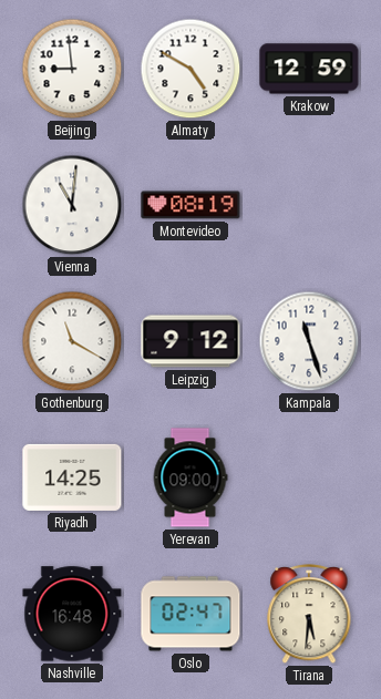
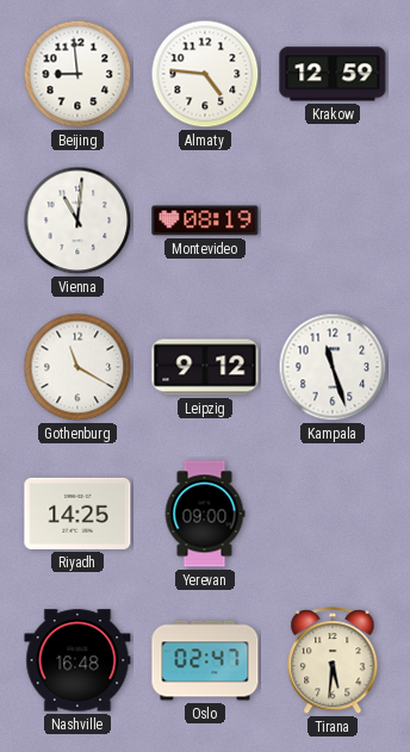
Almaty: 4:50 -> 4:46
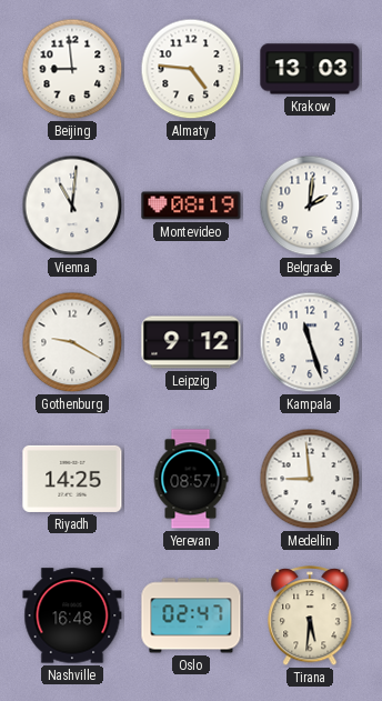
Krakow: 12:59 -> 13:03
Belgrade: none -> 2:01
Gothenburg: 11:20 -> 9:20
Yerevan: 09:00 -> 08:57
Medellin: none -> 8:59
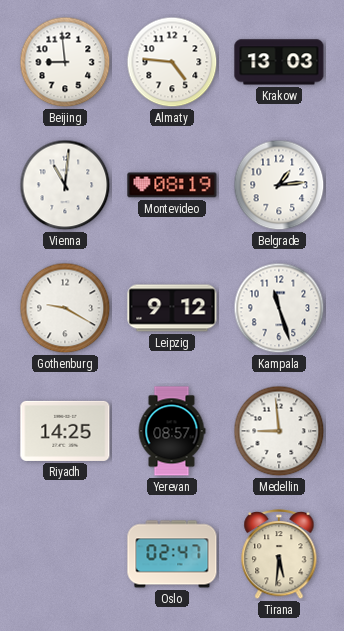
Belgrade: 2:01 -> 1:14
Nashville: 16:48 -> none
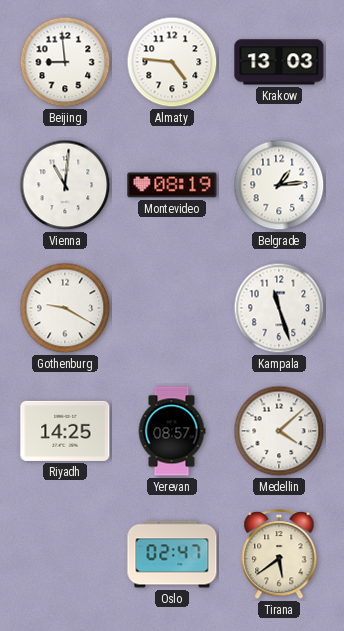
Leipzig: 9:12 -> none
Medellin: 8:59 -> 4:08
Tirana: 5:31 -> 5:39
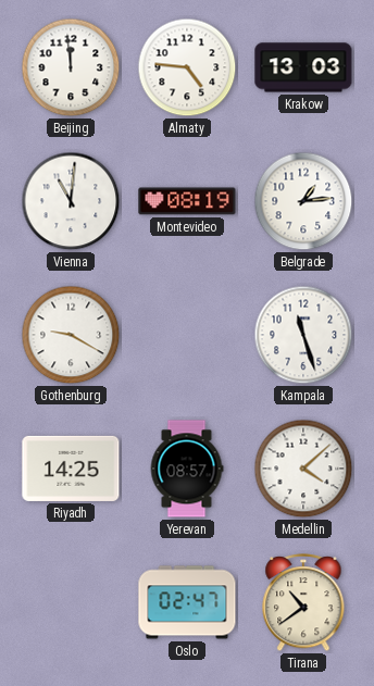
Beijing: 8:59 -> 11:59
Tirana: 5:39 -> 10:39
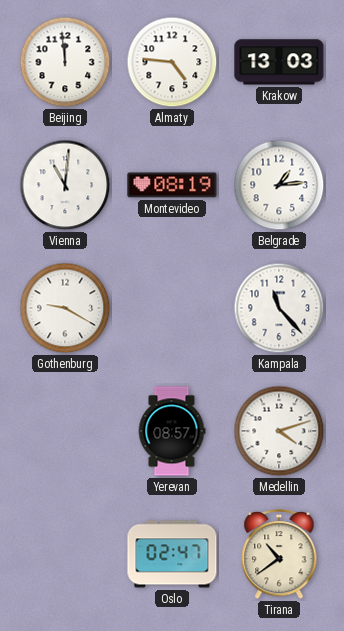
Kampala: 11:27 -> 11:23
Riyadh: 14:25 -> none
Medellin: 4:08 -> 4:12
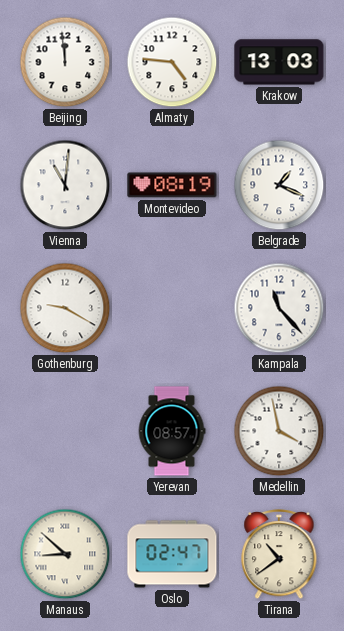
Belgrade: 1:14 -> 1:19
Medellin: 4:12 -> 3:58
Manaus: none -> 8:52
